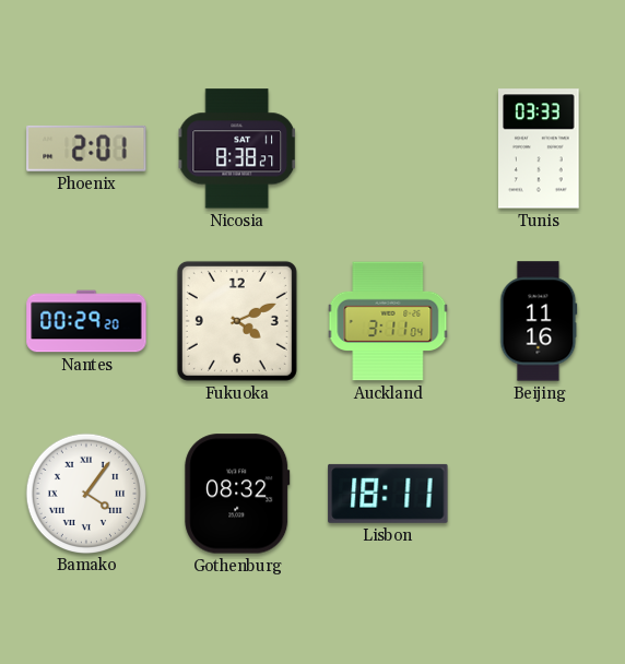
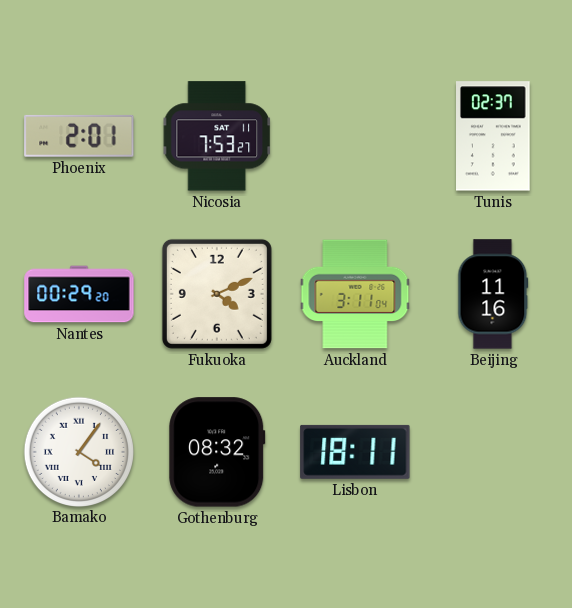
Nicosia: 8:38 -> 7:53
Tunis: 03:33 -> 02:37
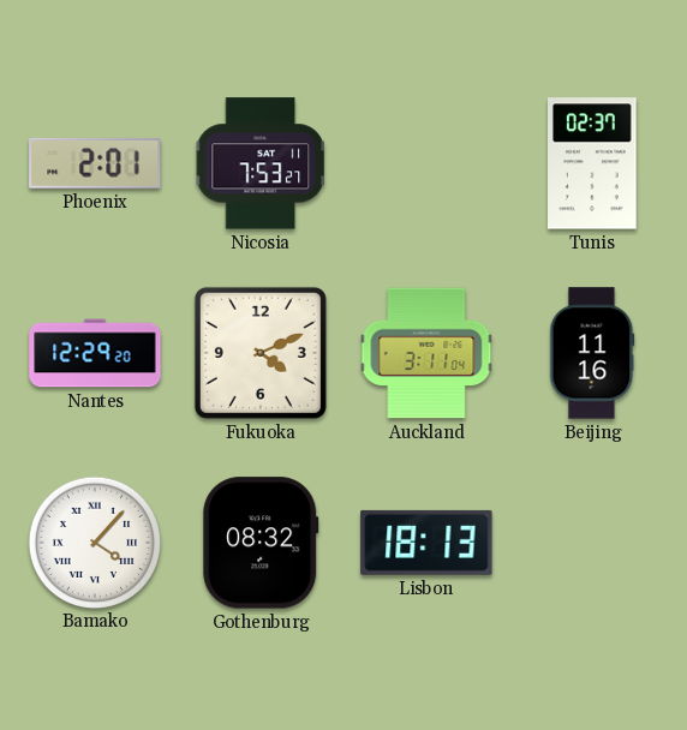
Nantes: 00:29 -> 12:29
Bamako: 4:06 -> 4:07
Lisbon: 18:11 -> 18:13
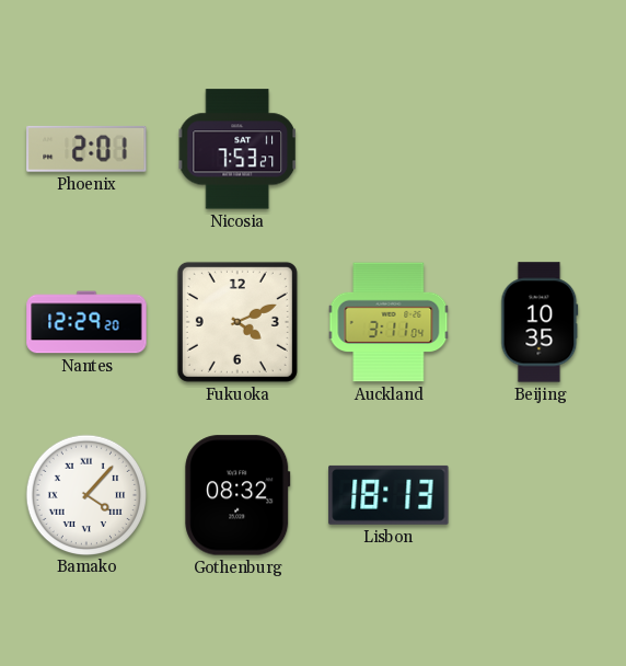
Tunis: 02:37 -> none
Beijing: 11:16 -> 10:35
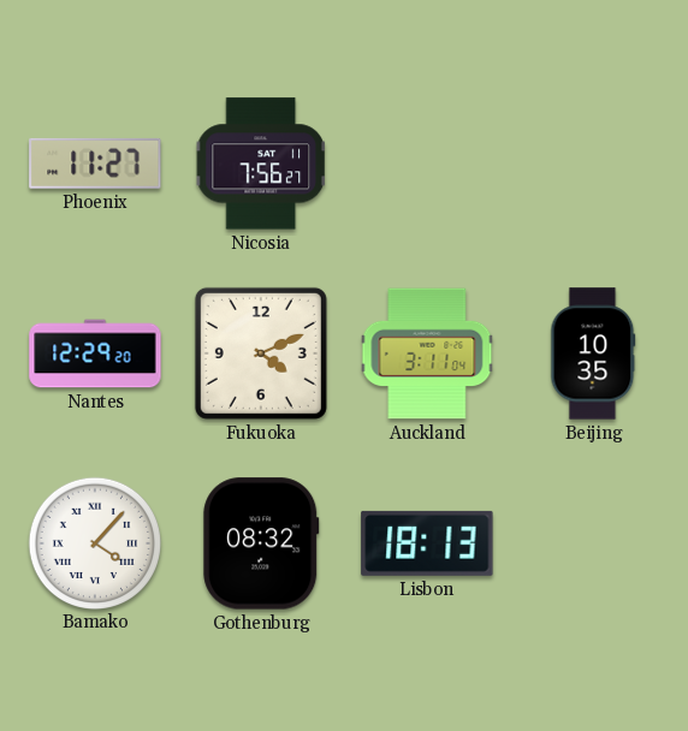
Phoenix: 2:01 -> 11:27
Nicosia: 7:53 -> 7:56
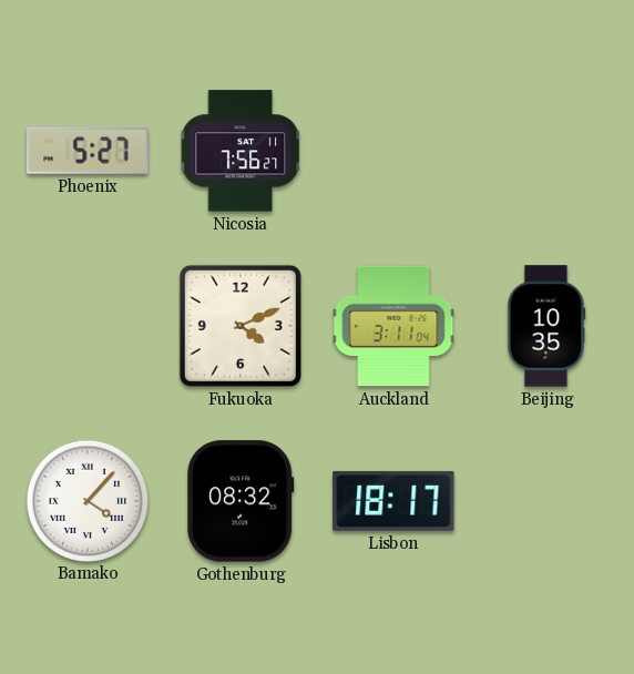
Phoenix: 11:27 -> 5:27
Nantes: 12:29 -> none
Lisbon: 18:13 -> 18:17
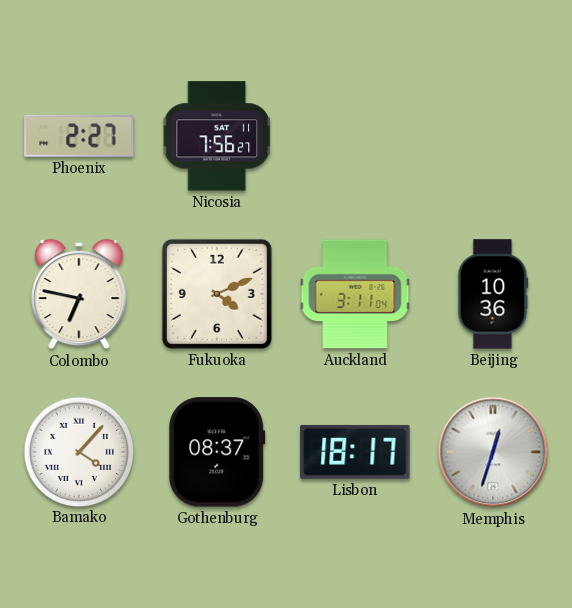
Phoenix: 5:27 -> 2:27
Colombo: none -> 6:47
Beijing: 10:35 -> 10:36
Gothenburg: 08:32 -> 08:37
Memphis: none -> 12:33
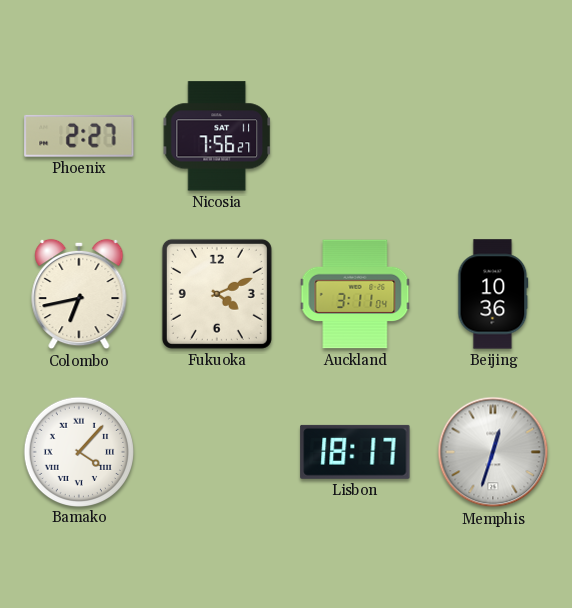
Colombo: 6:47 -> 6:43
Gothenburg: 08:37 -> none
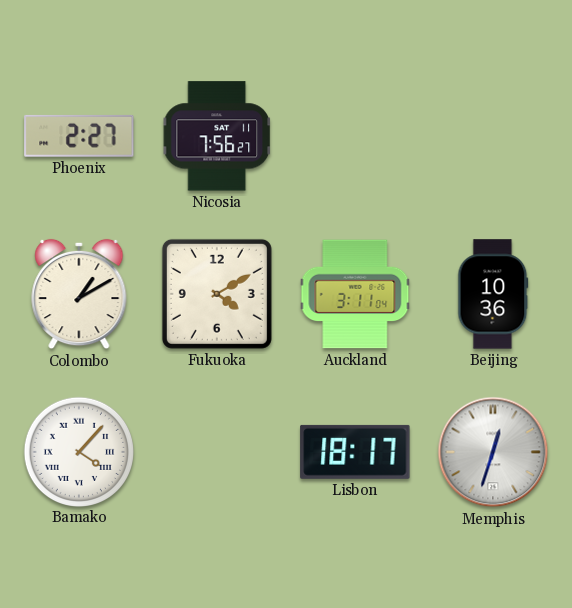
Colombo: 6:43 -> 1:10
Fukuoka: 4:11 -> 4:10
